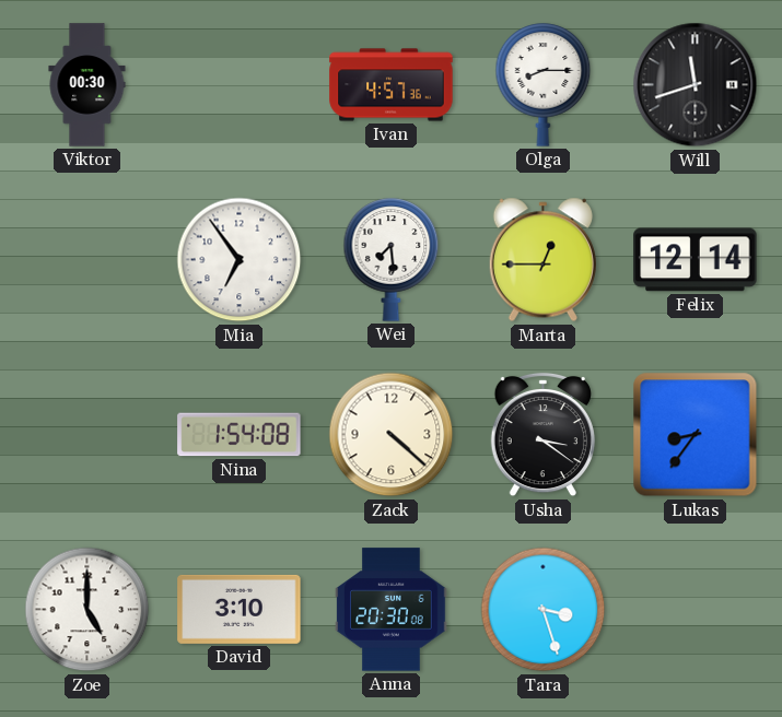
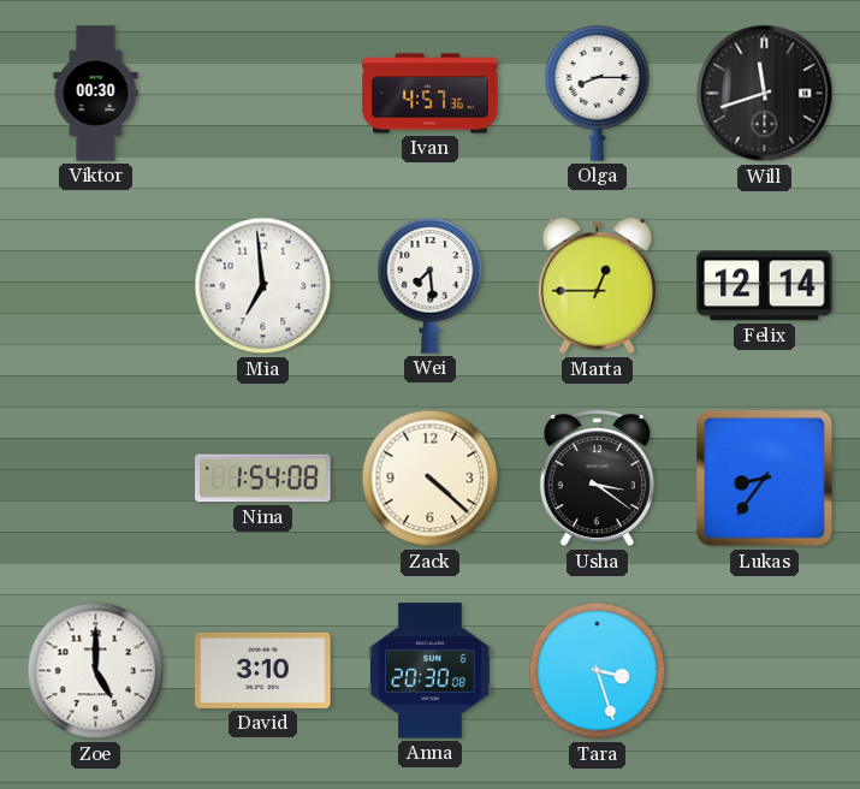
Mia: 6:54 -> 6:59
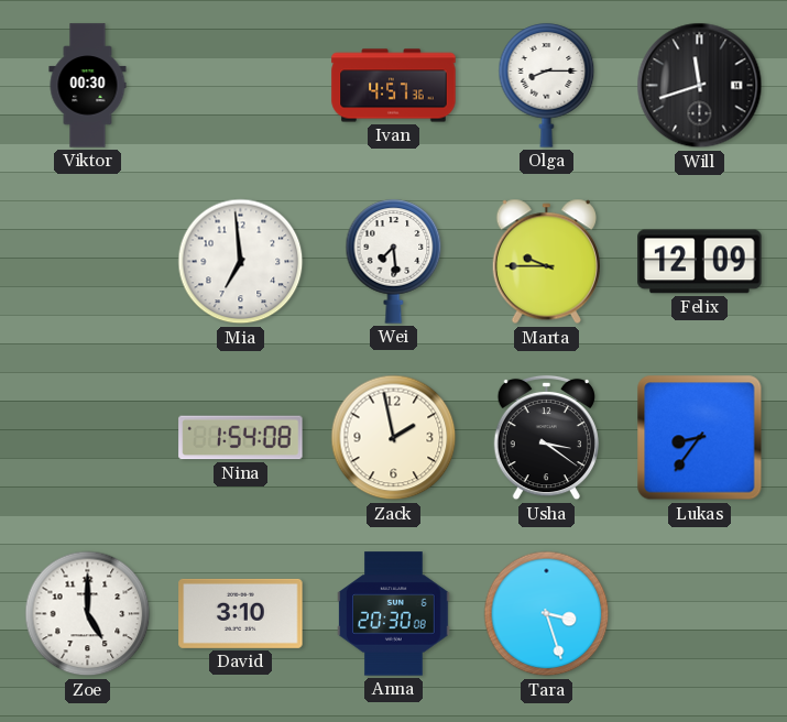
Marta: 12:45 -> 9:45
Felix: 12:14 -> 12:09
Zack: 4:22 -> 1:58
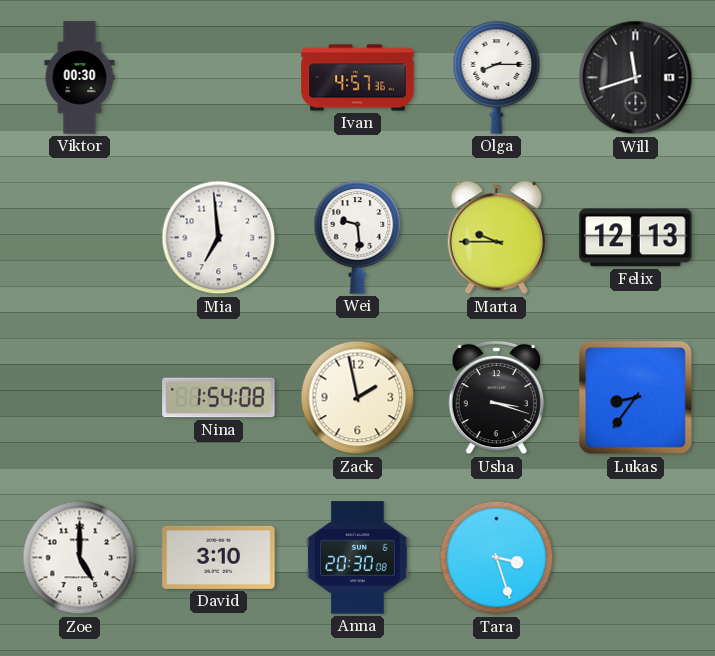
Wei: 7:29 -> 9:29
Felix: 12:09 -> 12:13
Usha: 3:21 -> 3:18
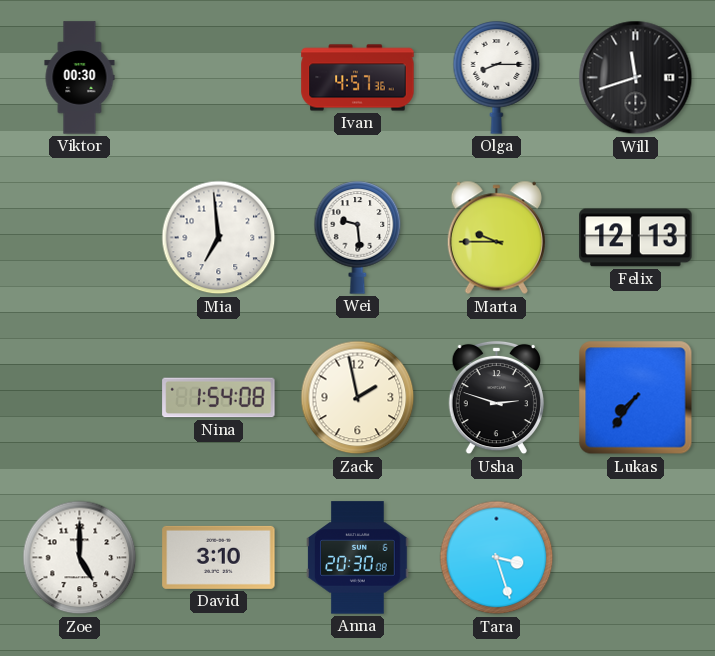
Usha: 3:18 -> 2:48
Lukas: 8:36 -> 7:36
